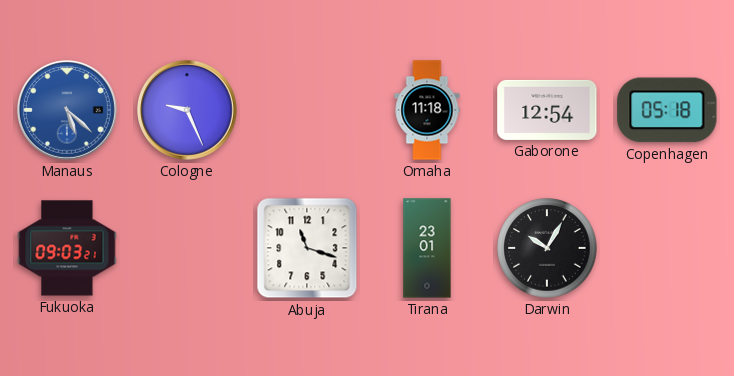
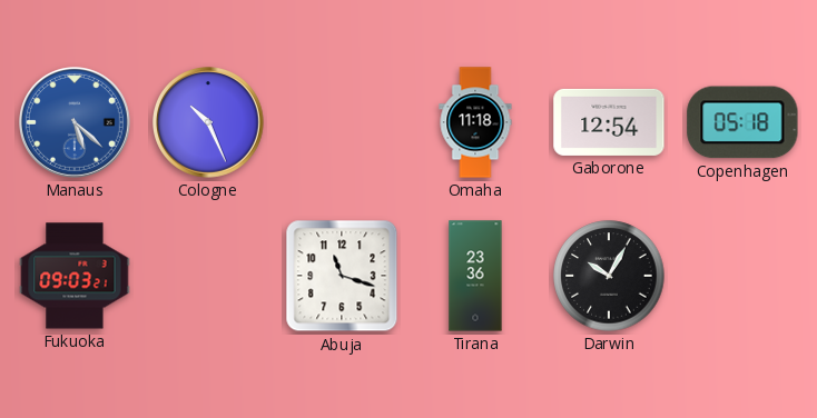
Cologne: 9:26 -> 10:26
Tirana: 23:01 -> 23:36
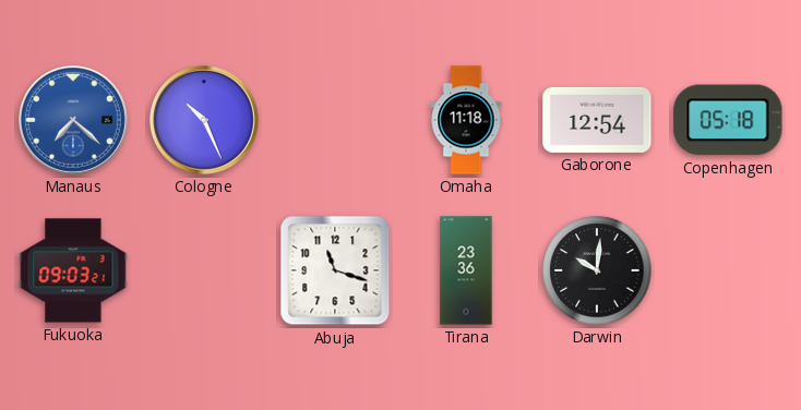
Manaus: 5:22 -> 7:22
Darwin: 10:05 -> 10:01
